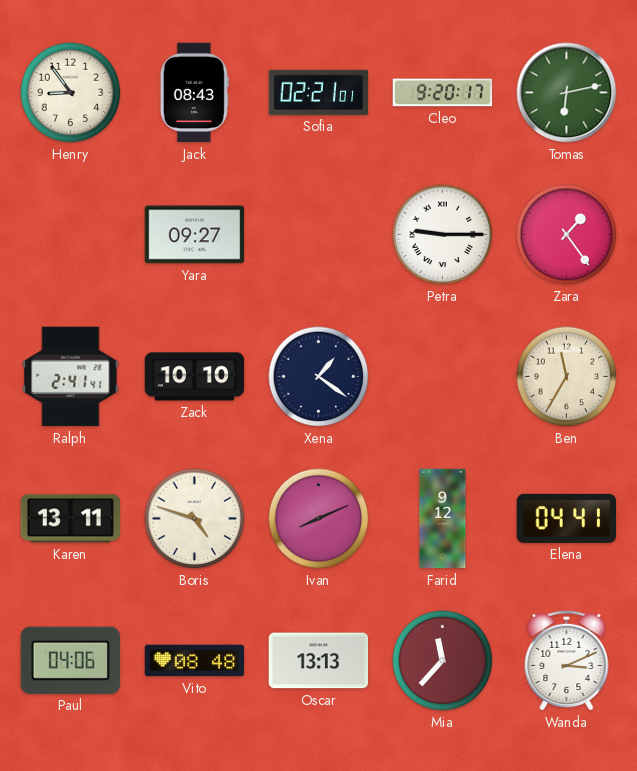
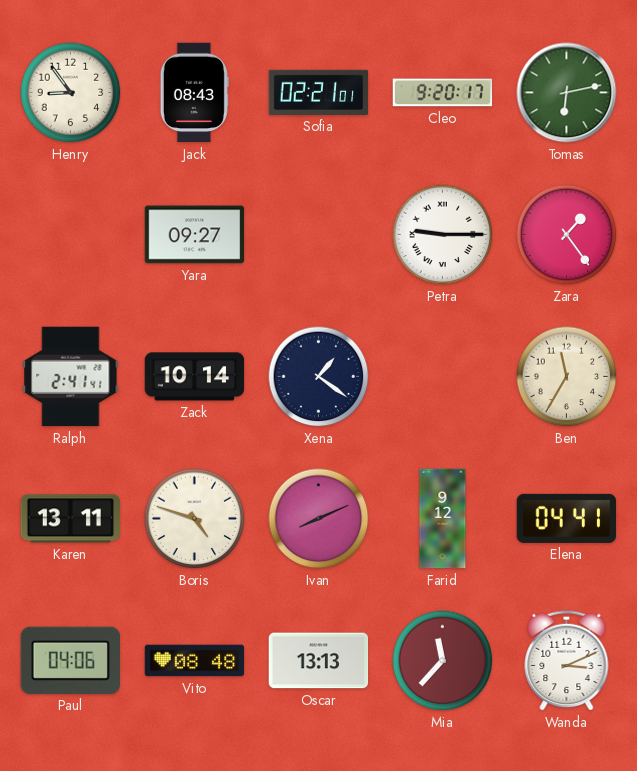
Zack: 10:10 -> 10:14
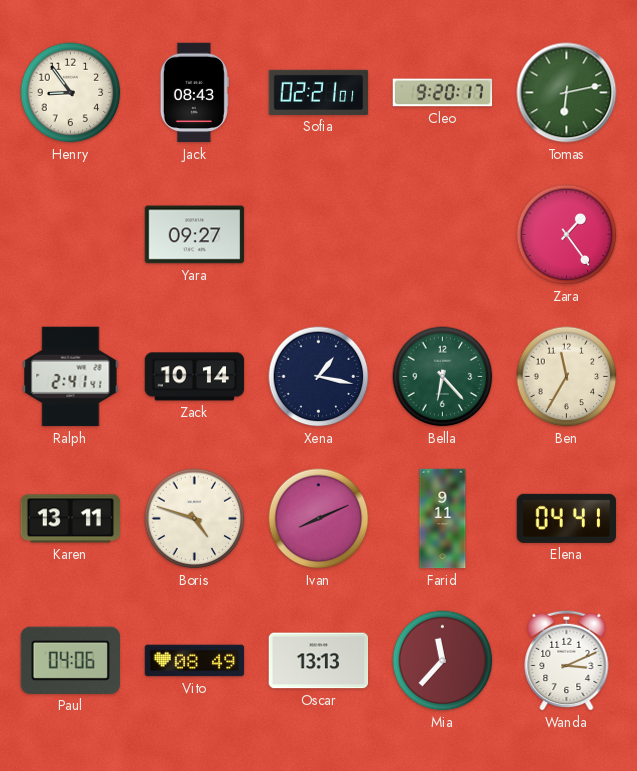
Petra: 9:15 -> none
Xena: 1:21 -> 1:17
Bella: none -> 6:23
Farid: 9:12 -> 9:11
Vito: 08:48 -> 08:49
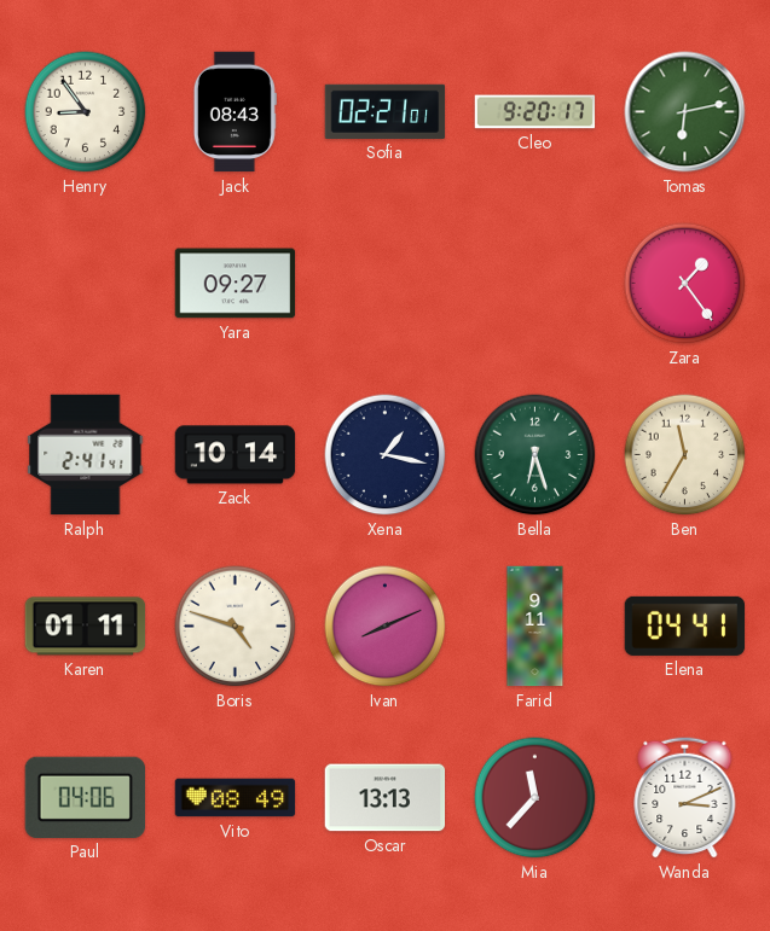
Bella: 6:23 -> 6:27
Karen: 13:11 -> 01:11
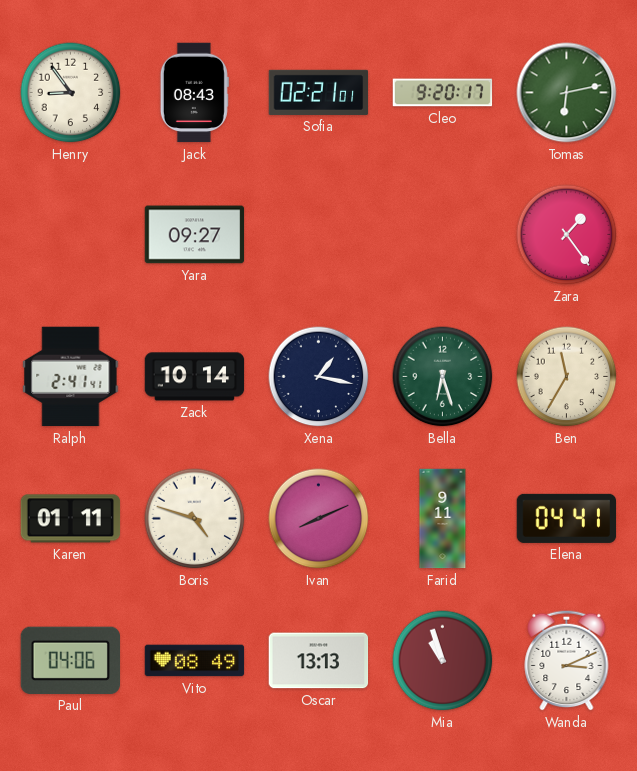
Mia: 11:37 -> 10:57
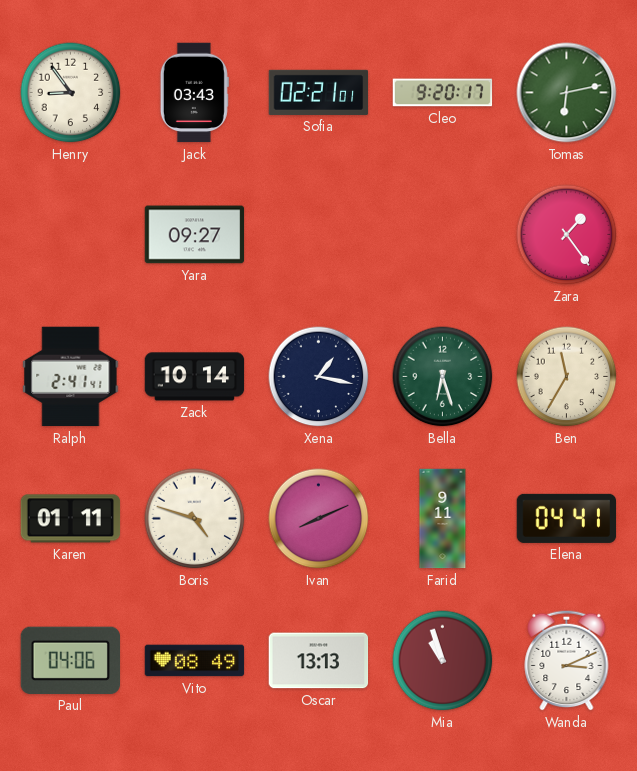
Jack: 08:43 -> 03:43
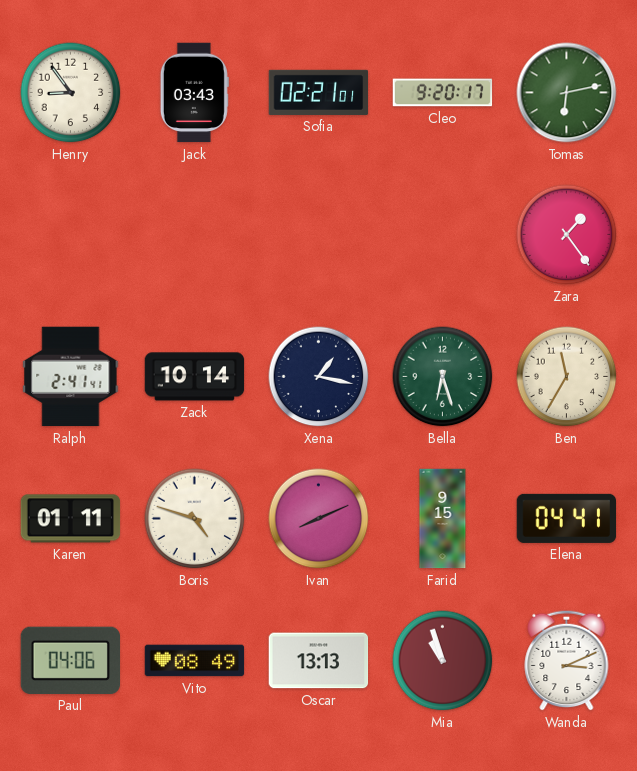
Yara: 09:27 -> none
Farid: 9:11 -> 9:15
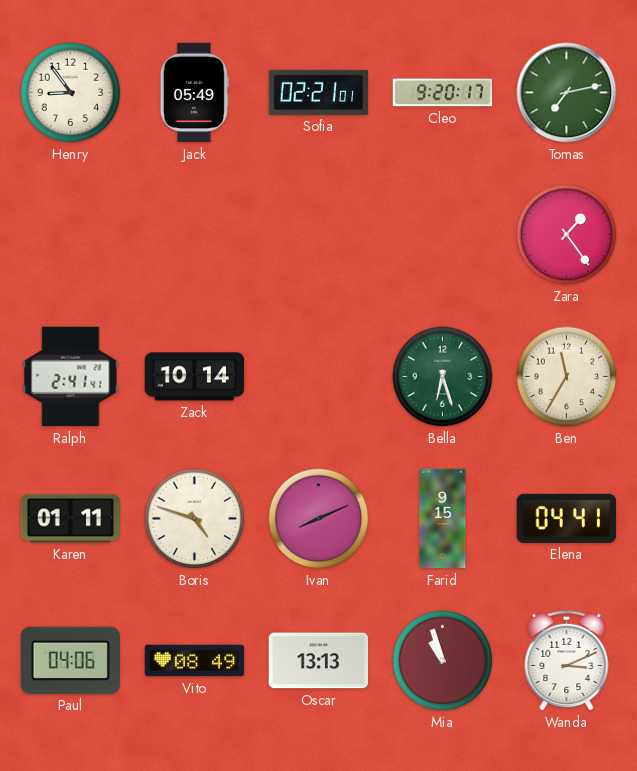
Jack: 03:43 -> 05:49
Tomas: 6:13 -> 7:13
Xena: 1:17 -> none
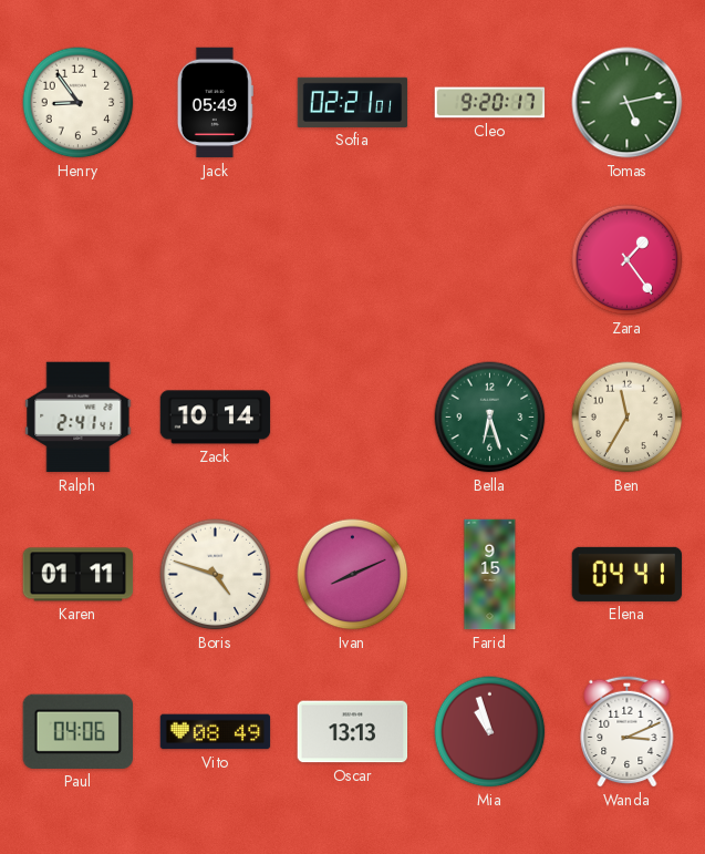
Tomas: 7:13 -> 5:13
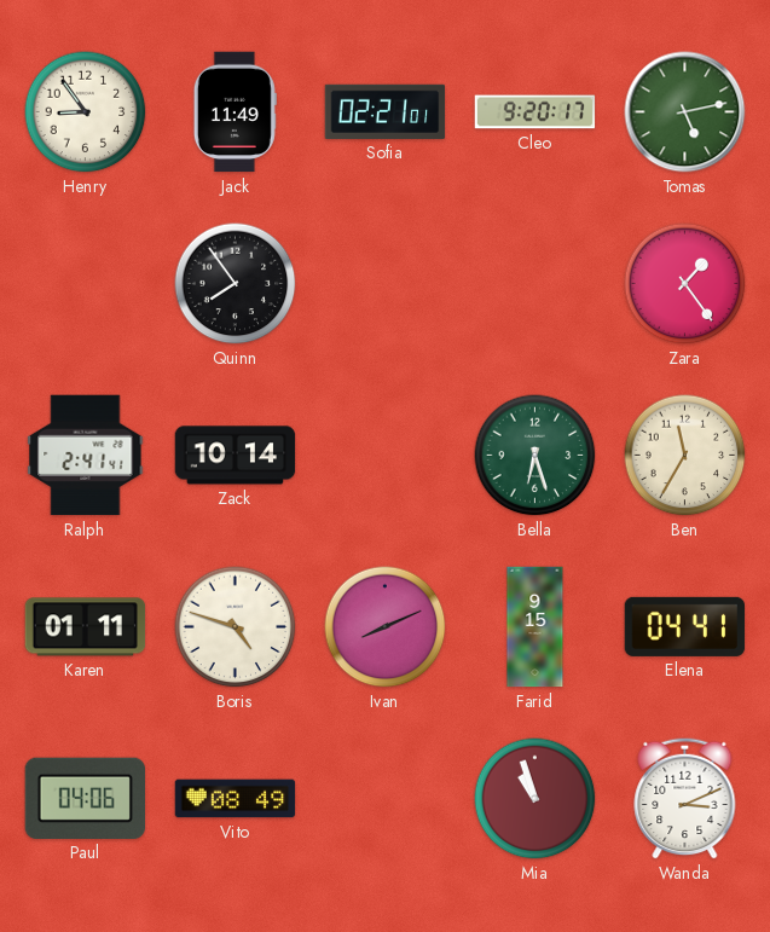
Jack: 05:49 -> 11:49
Quinn: none -> 7:54
Oscar: 13:13 -> none
